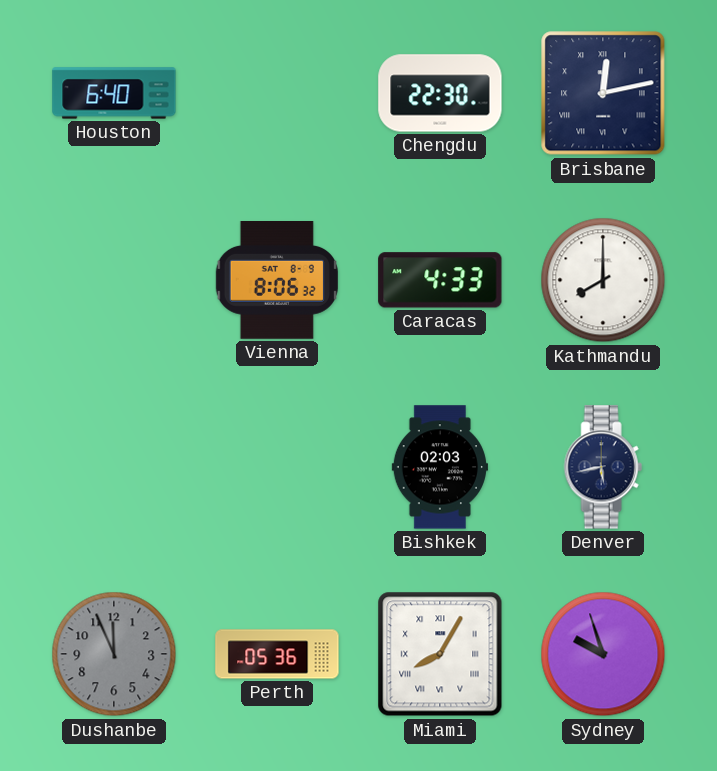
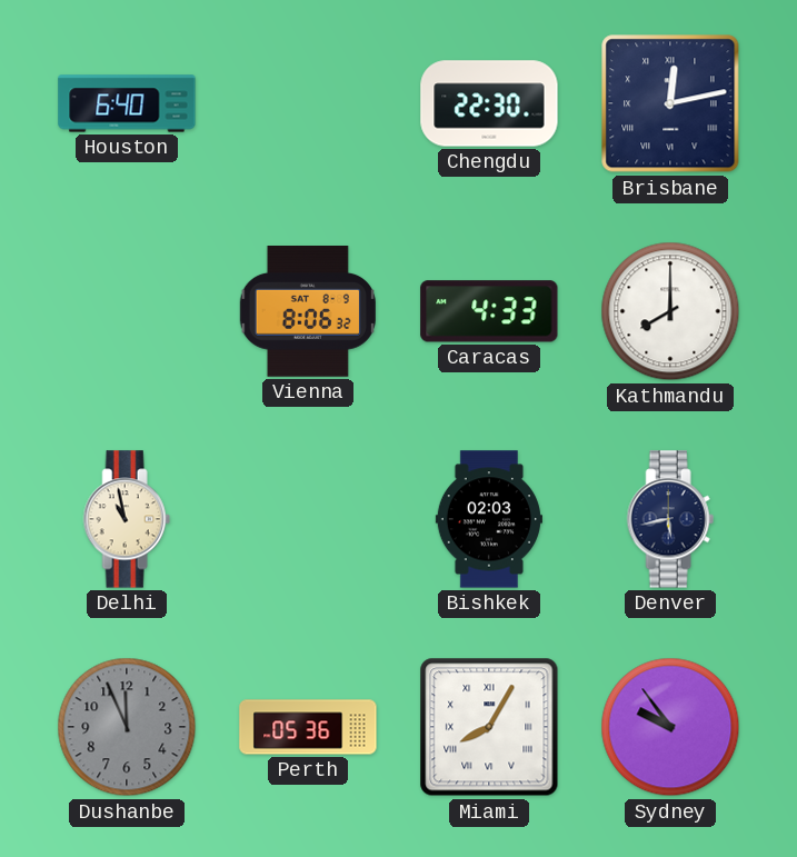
Delhi: none -> 10:58
Sydney: 9:57 -> 9:54
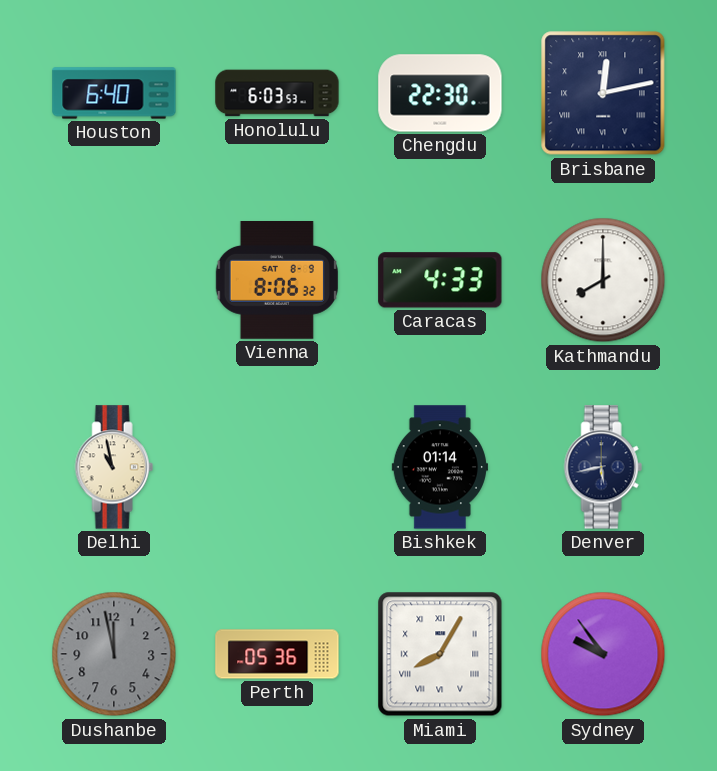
Honolulu: none -> 6:03
Bishkek: 02:03 -> 01:14
Dushanbe: 11:56 -> 11:58
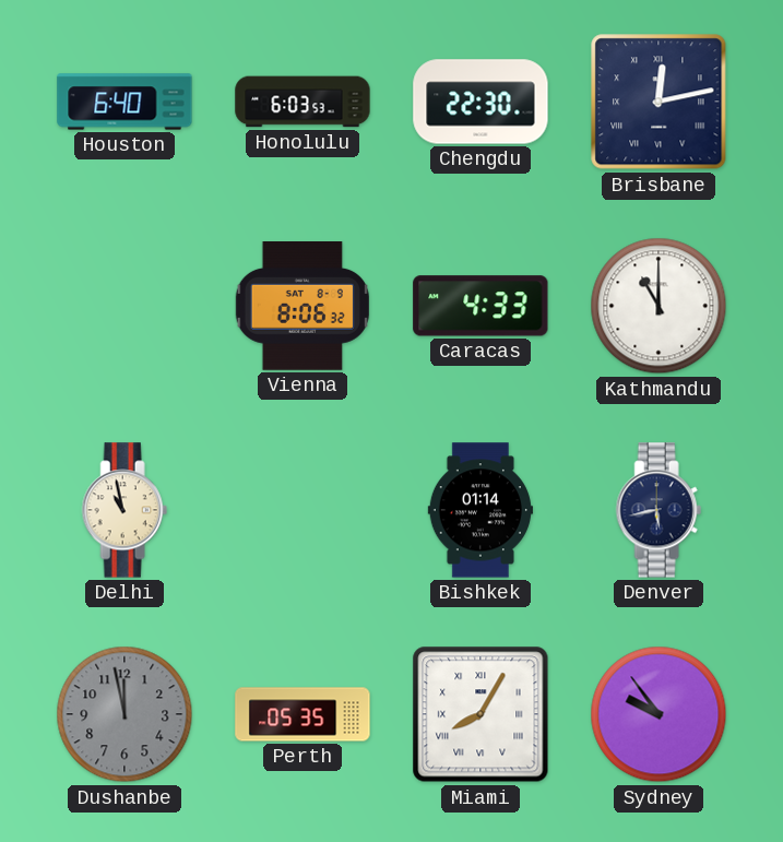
Kathmandu: 8:00 -> 11:00
Perth: 05:36 -> 05:35
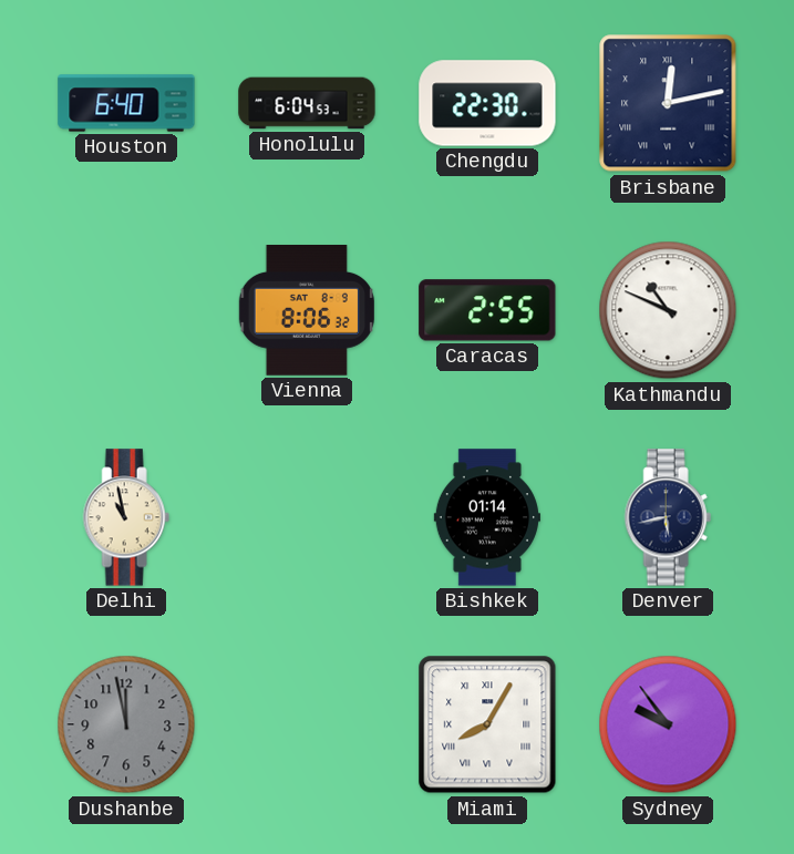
Honolulu: 6:03 -> 6:04
Caracas: 4:33 -> 2:55
Kathmandu: 11:00 -> 10:49
Perth: 05:35 -> none
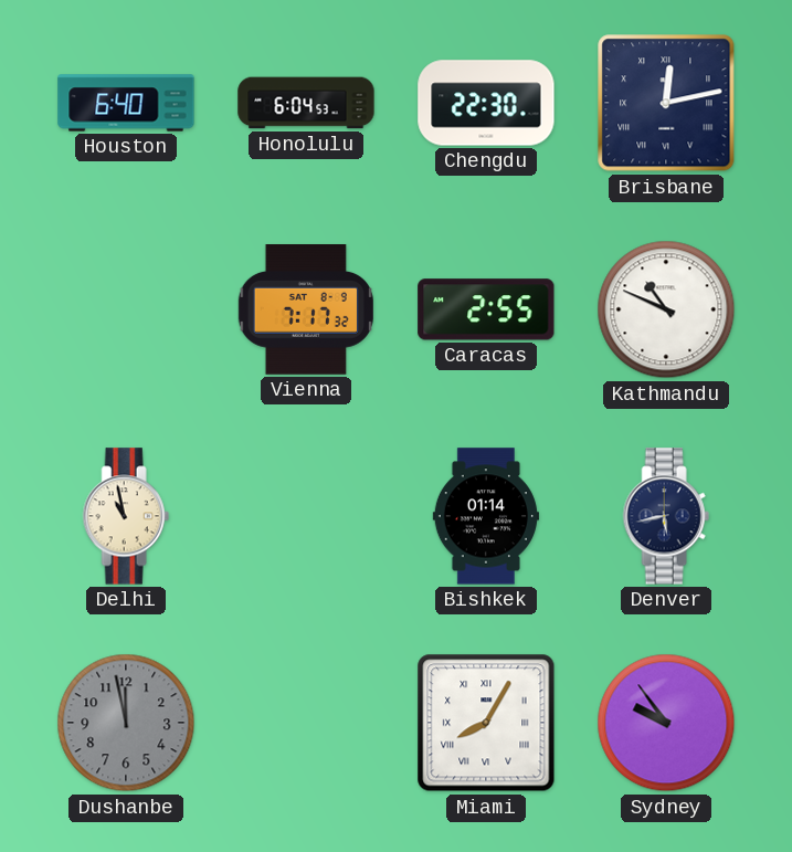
Vienna: 8:06 -> 7:17
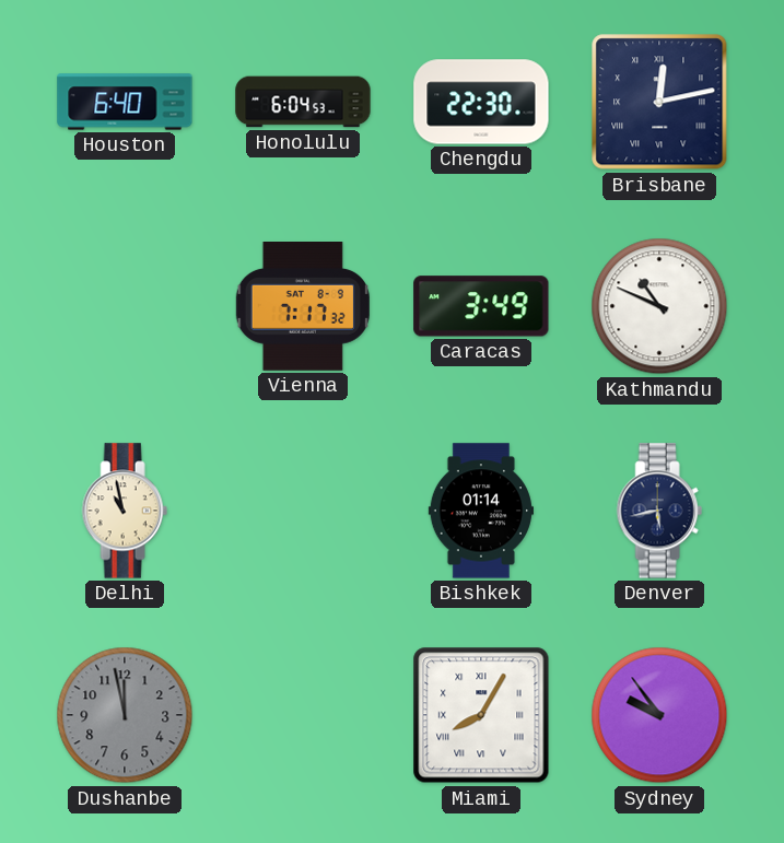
Caracas: 2:55 -> 3:49
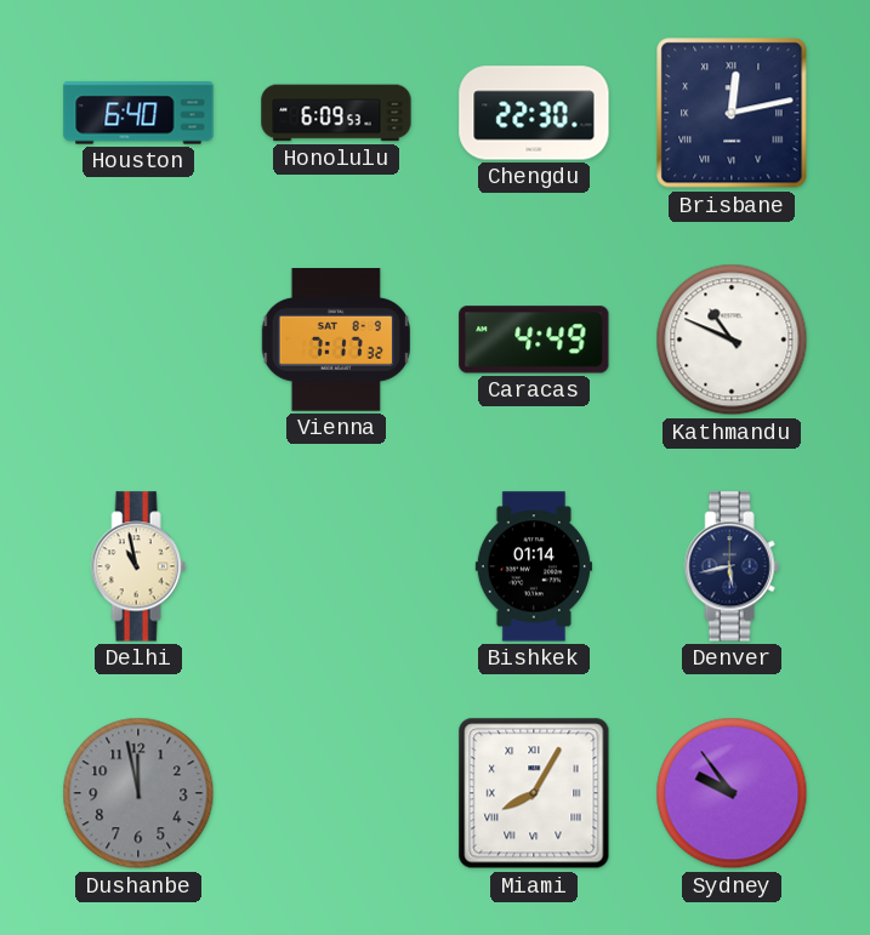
Honolulu: 6:04 -> 6:09
Caracas: 3:49 -> 4:49
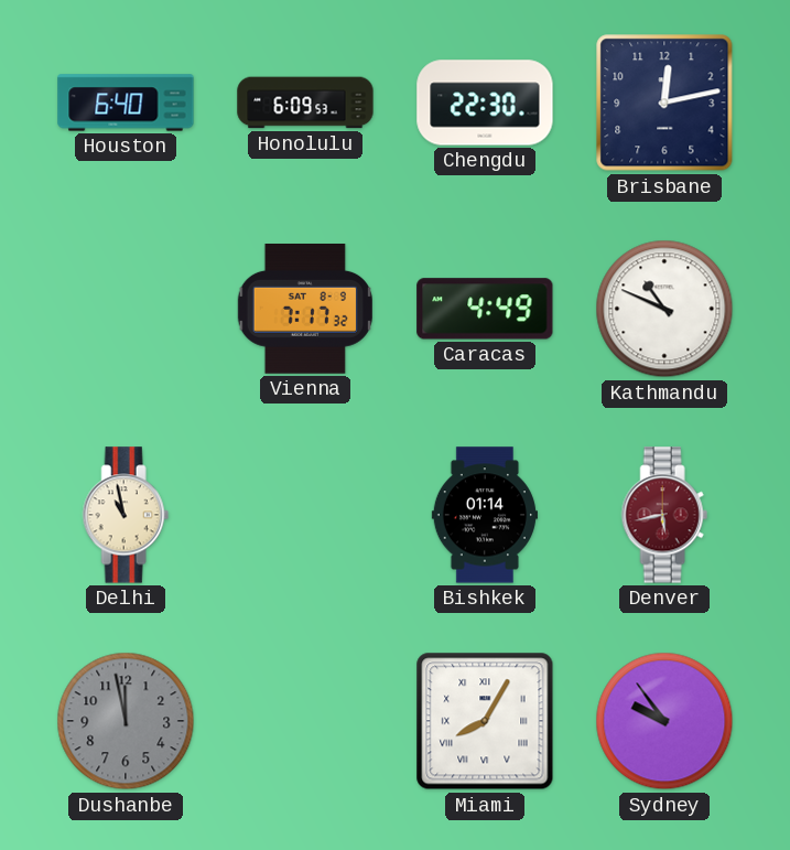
Brisbane numerals: Roman -> Arabic
Denver dial: navy -> burgundy
